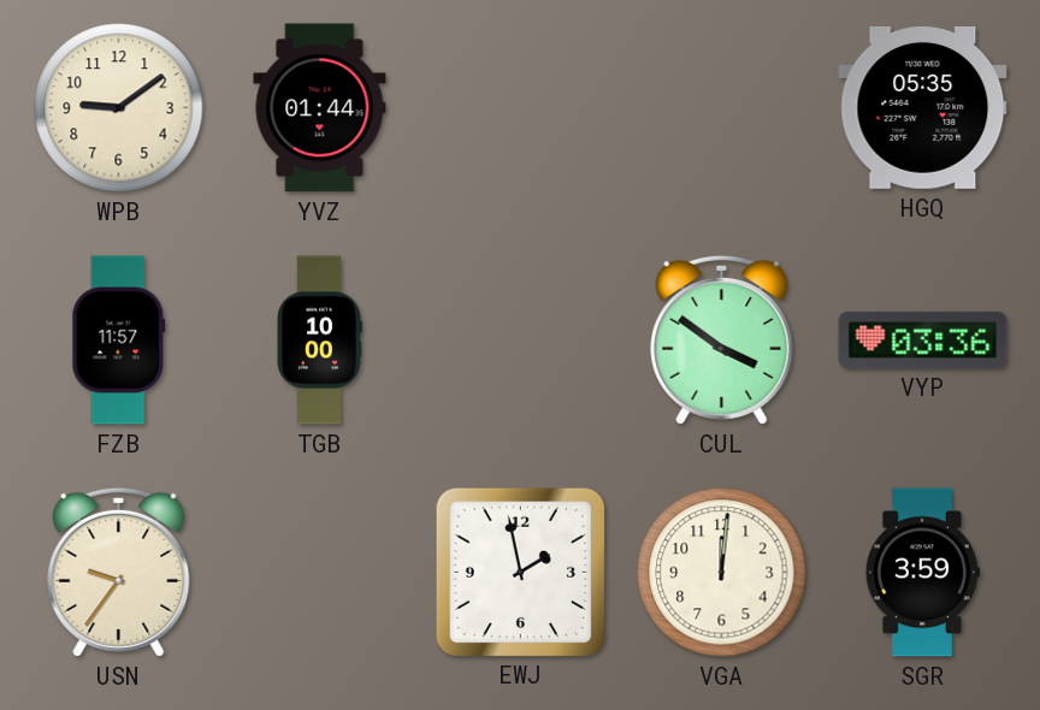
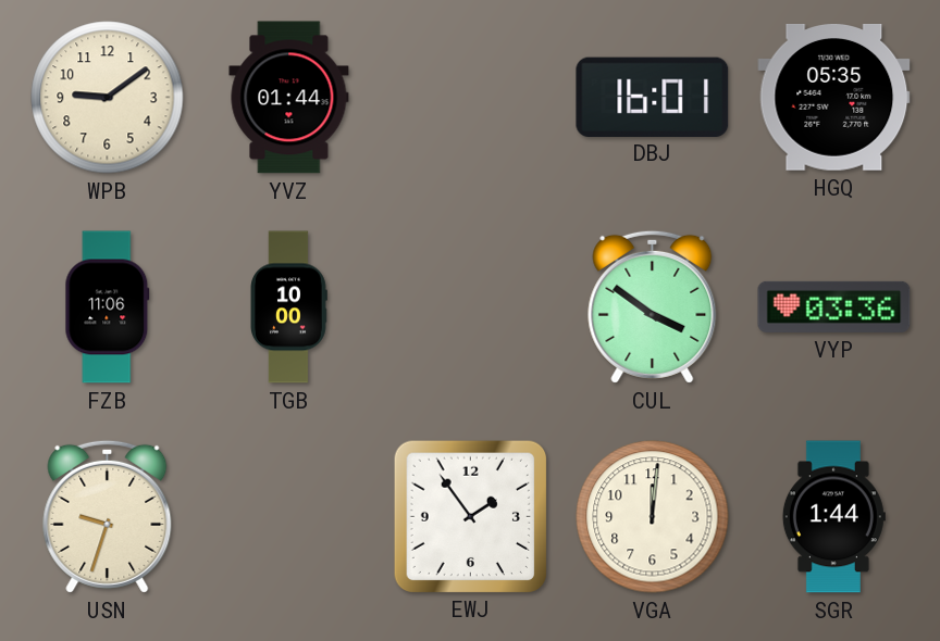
DBJ: none -> 16:01
FZB: 11:57 -> 11:06
USN: 9:36 -> 9:33
EWJ: 1:58 -> 1:54
SGR: 3:59 -> 1:44
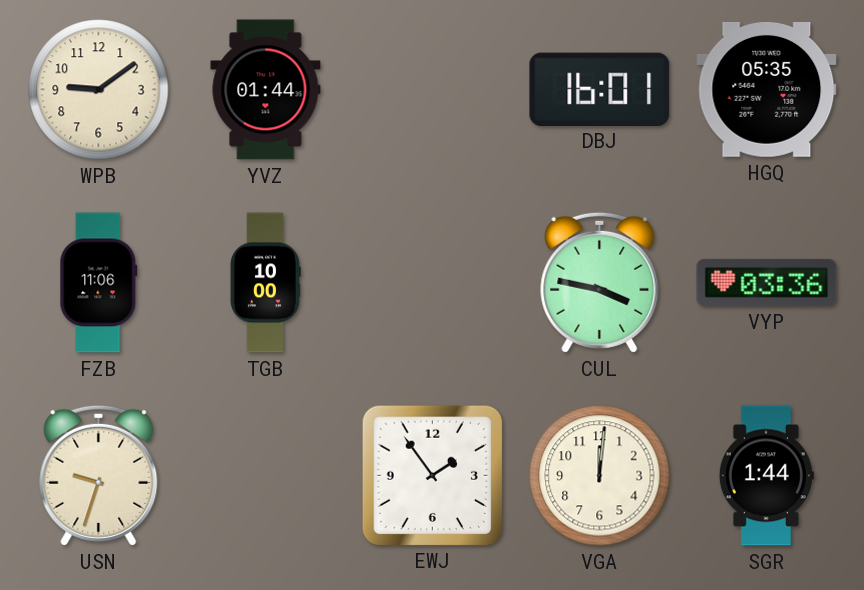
CUL: 3:51 -> 3:47
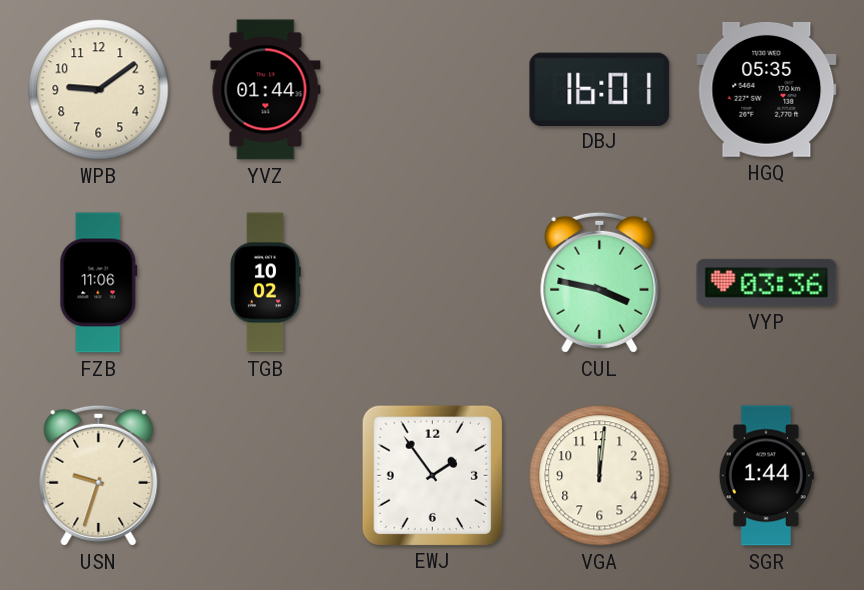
TGB: 10:00 -> 10:02
